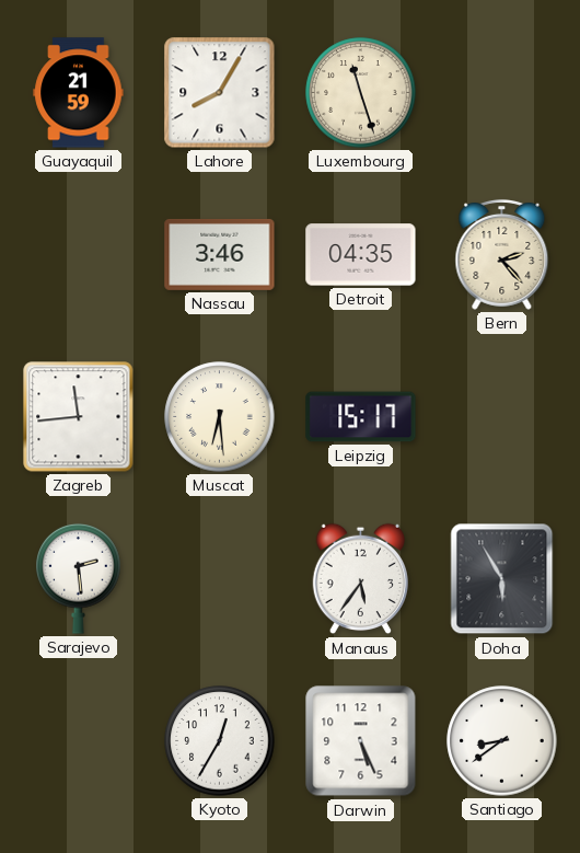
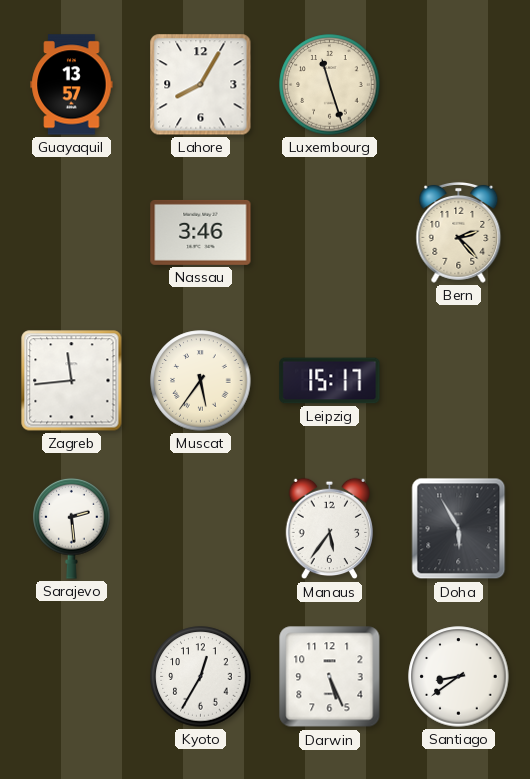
Guayaquil: 21:59 -> 13:57
Detroit: 04:35 -> none
Muscat: 6:29 -> 5:36
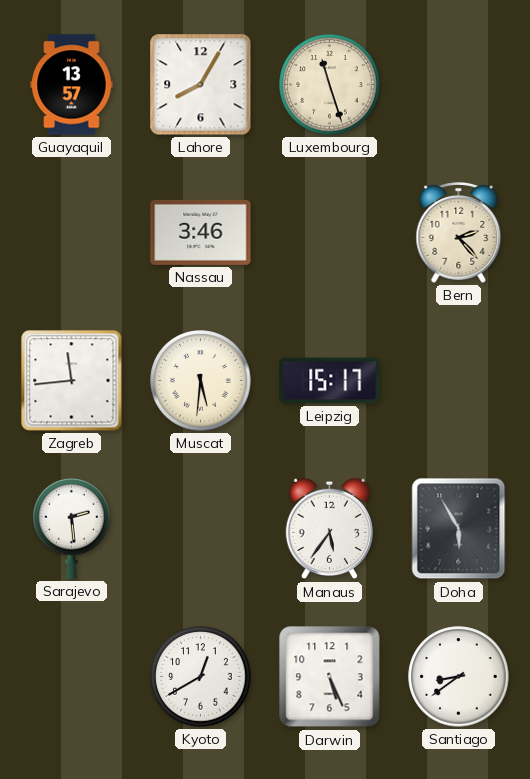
Muscat: 5:36 -> 5:31
Kyoto: 12:35 -> 12:40
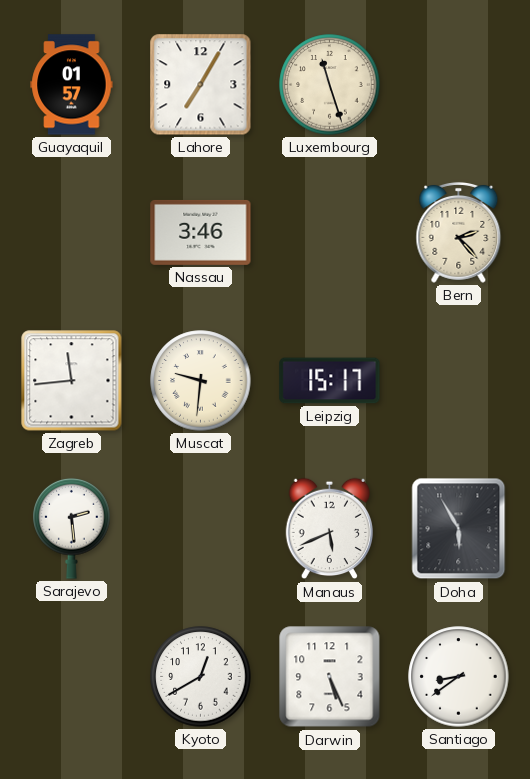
Guayaquil: 13:57 -> 01:57
Lahore: 8:05 -> 7:05
Muscat: 5:31 -> 9:31
Manaus: 5:36 -> 5:41
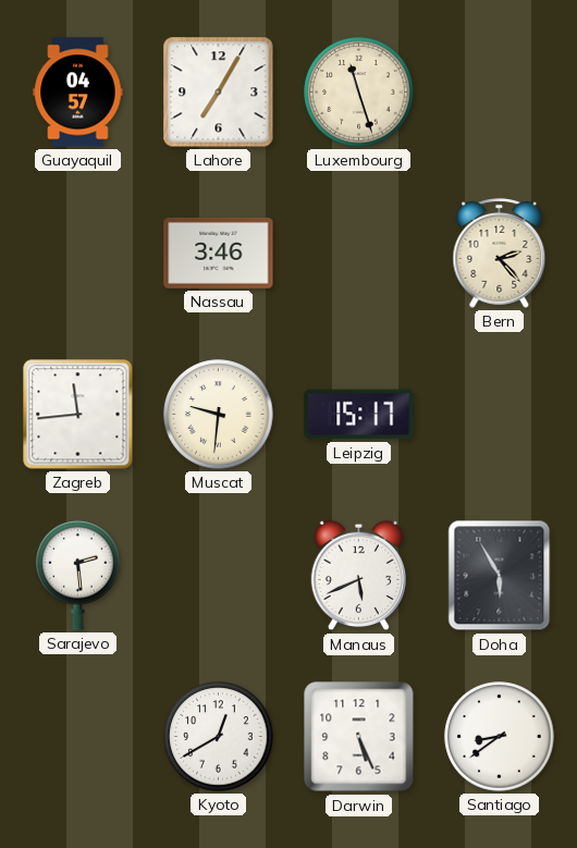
Guayaquil: 01:57 -> 04:57
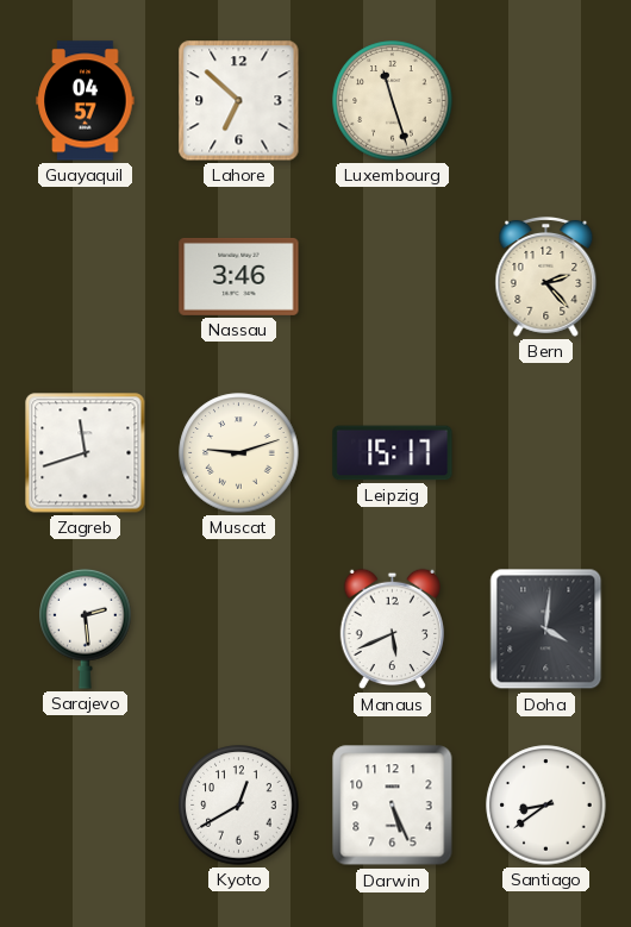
Lahore: 7:05 -> 6:52
Zagreb: 11:44 -> 11:42
Muscat: 9:31 -> 9:12
Doha: 5:55 -> 4:01
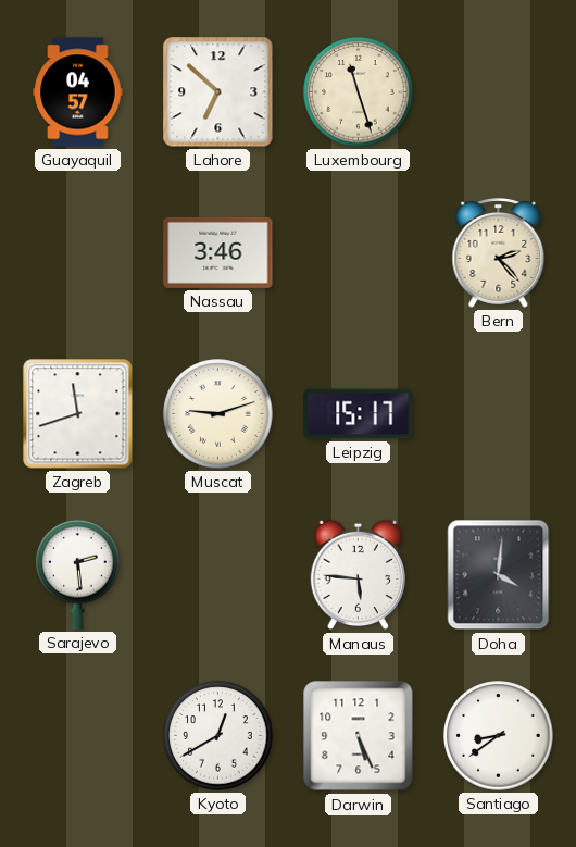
Manaus: 5:41 -> 5:46
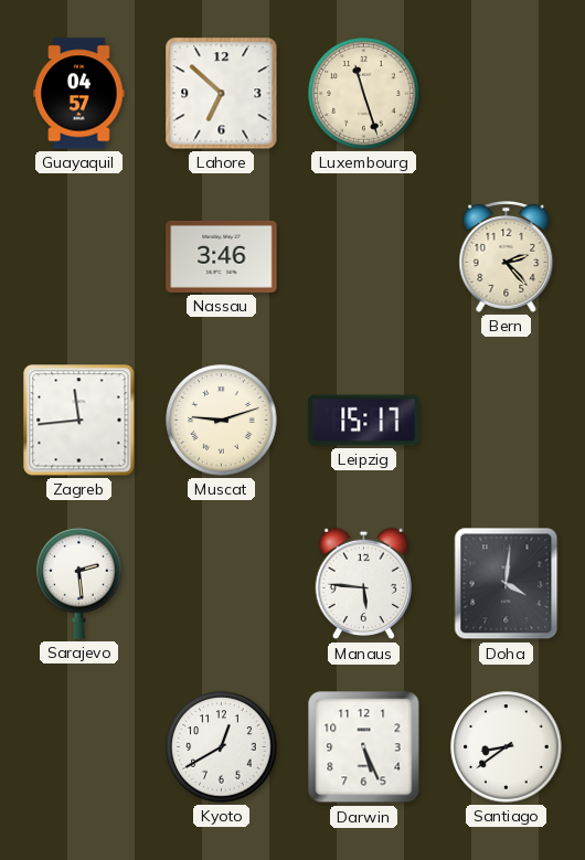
Zagreb: 11:42 -> 11:44
